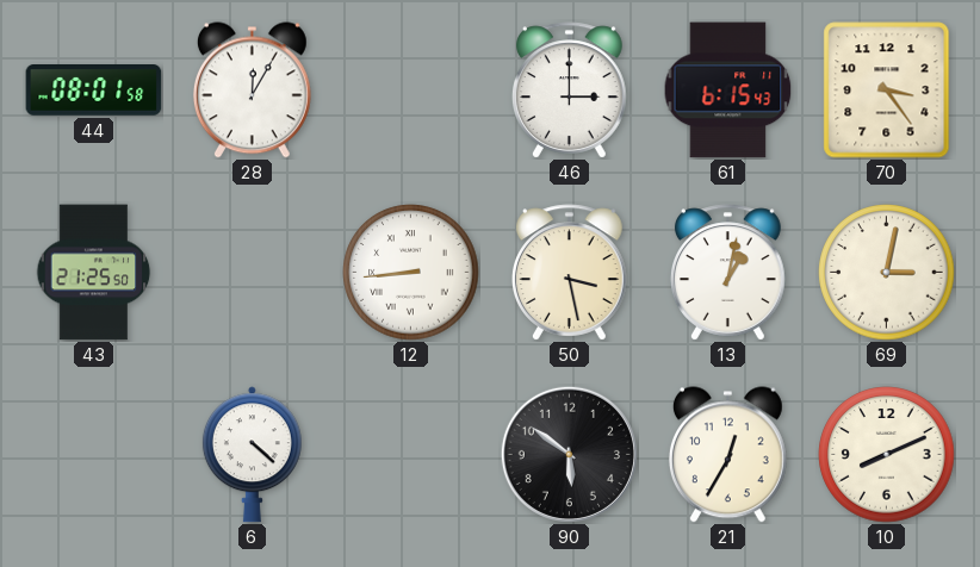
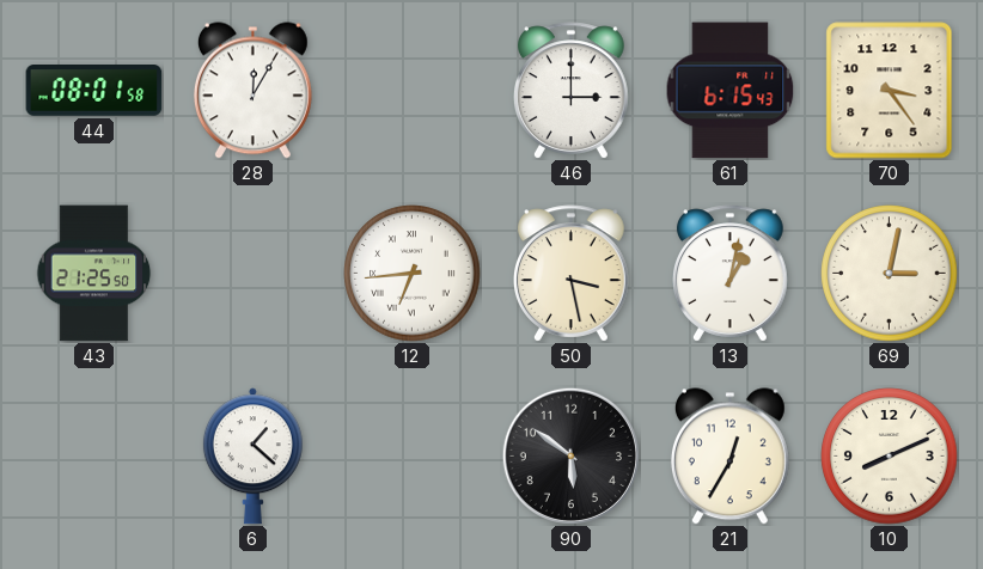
12: 8:44 -> 6:44
6: 4:22 -> 1:22
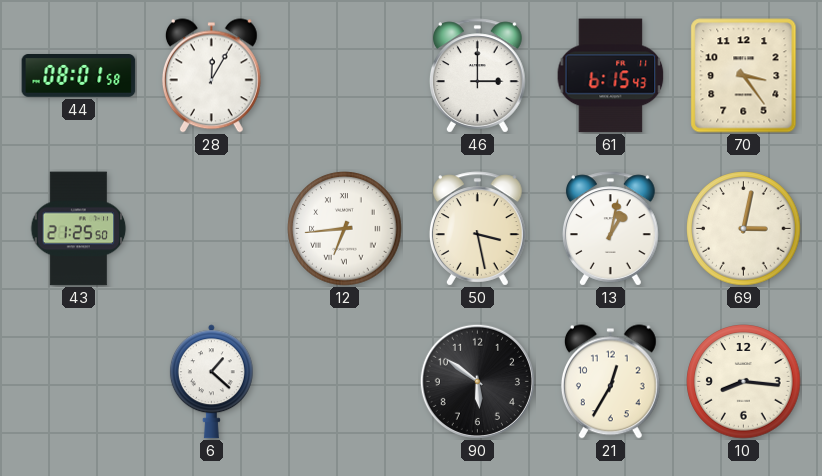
10: 8:11 -> 8:16
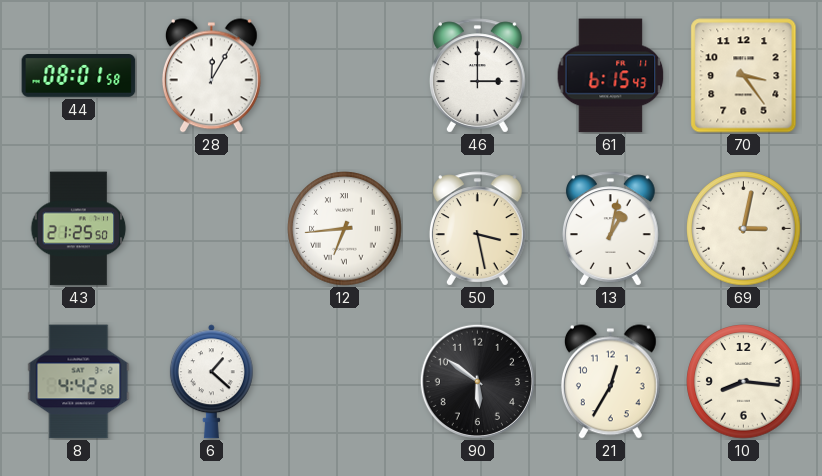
8: none -> 4:42
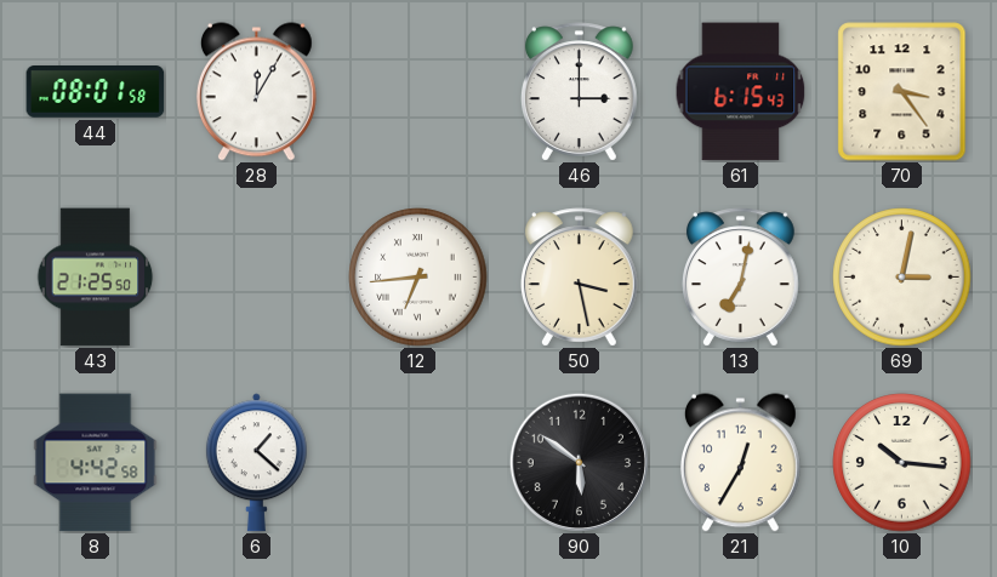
13: 1:02 -> 7:02
10: 8:16 -> 10:16
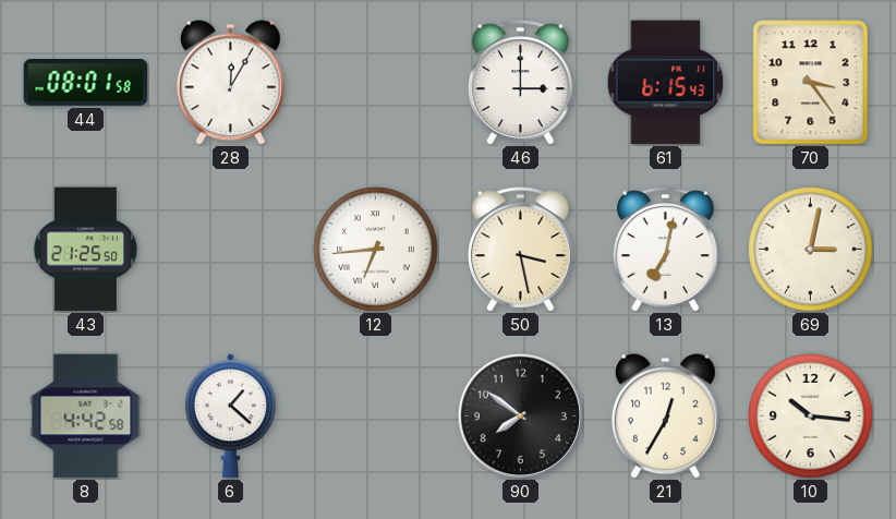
90: 5:51 -> 7:51
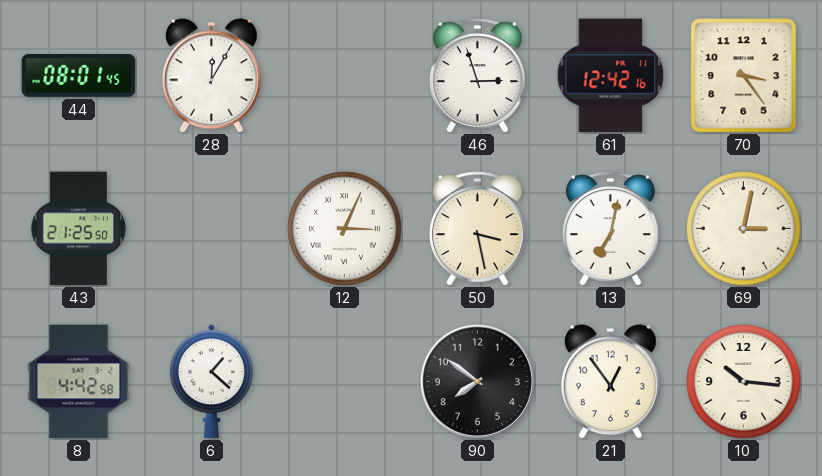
44: 08:01:58 -> 08:01:45
46: 3:00 -> 2:57
61: 6:15 -> 12:42
12: 6:44 -> 3:04
21: 12:35 -> 12:54
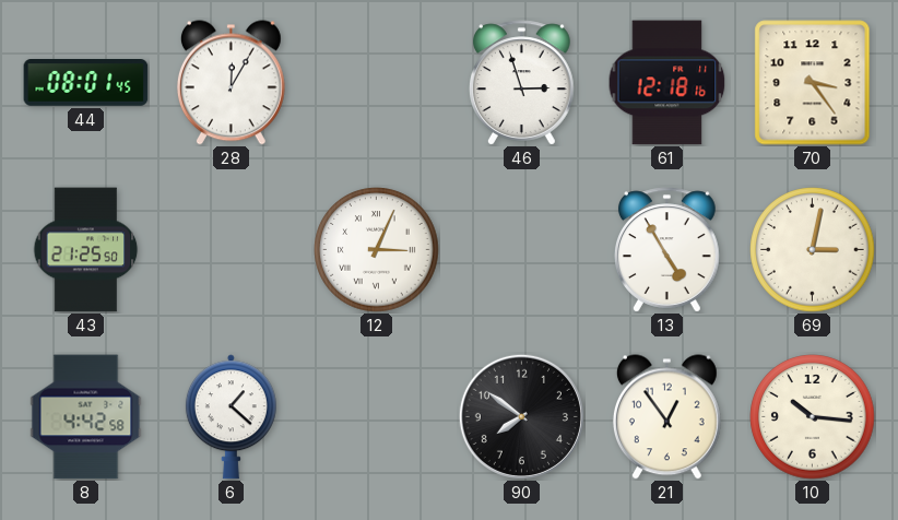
61: 12:42 -> 12:18
50: 3:28 -> none
13: 7:02 -> 4:55
